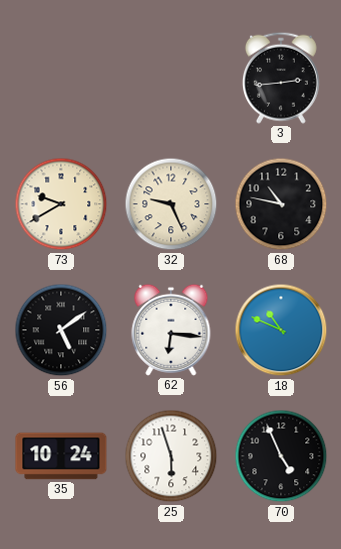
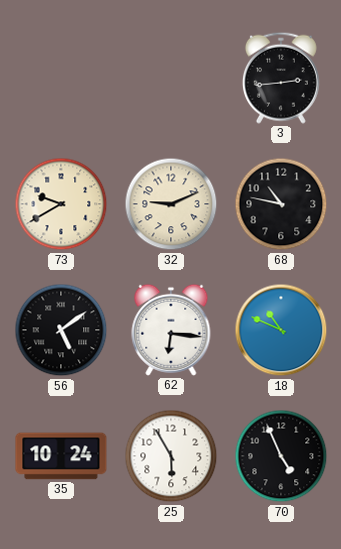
32: 9:26 -> 9:11
25: 5:57 -> 5:55
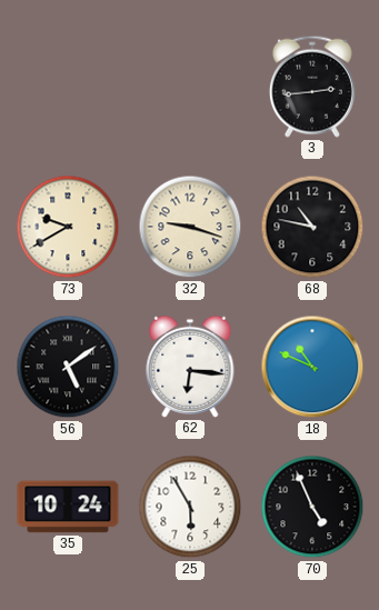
32: 9:11 -> 9:18
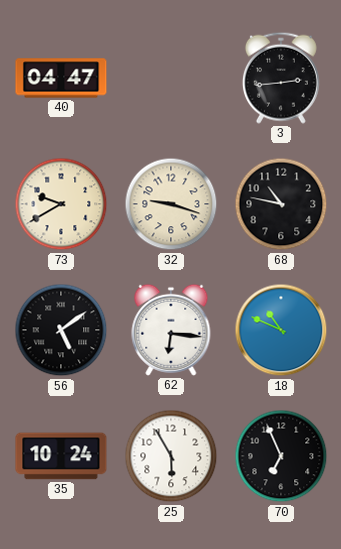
40: none -> 04:47
70: 4:56 -> 6:56
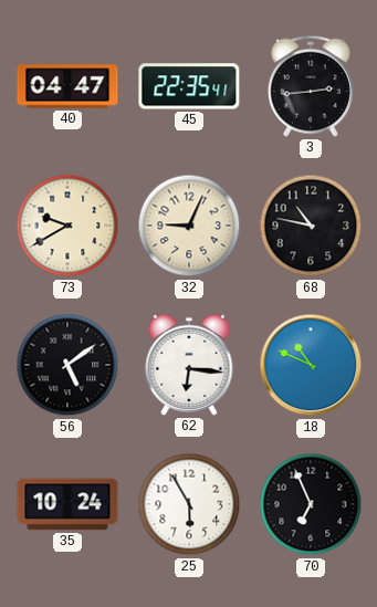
45: none -> 22:35
32: 9:18 -> 9:04
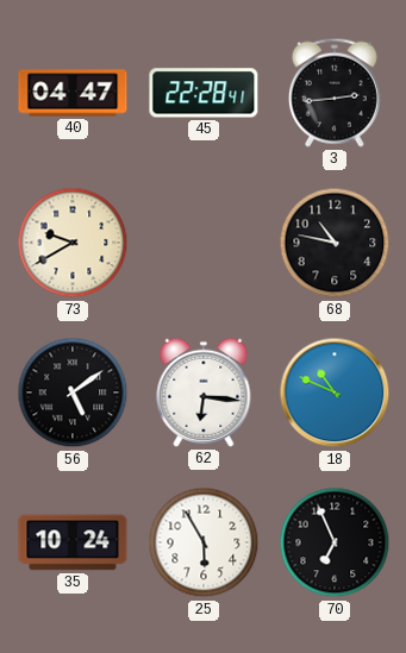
45: 22:35 -> 22:28
32: 9:04 -> none
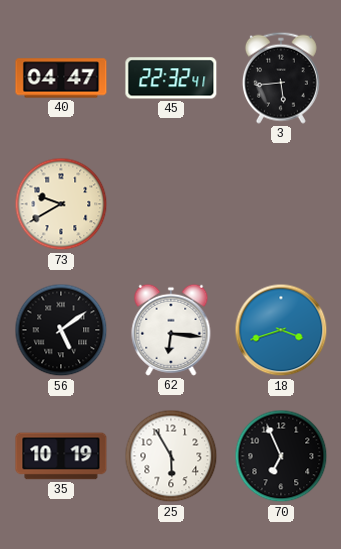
45: 22:28 -> 22:32
3: 2:44 -> 5:44
68: 10:47 -> none
18: 10:49 -> 3:42
35: 10:24 -> 10:19
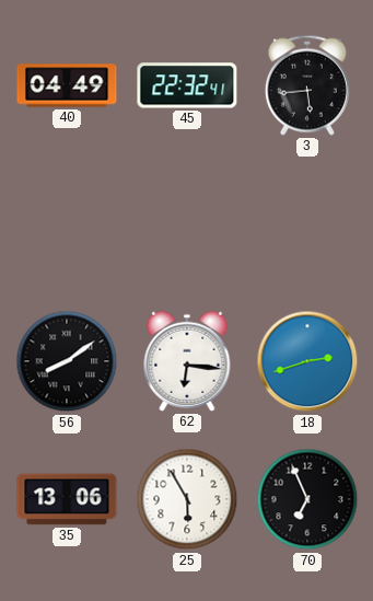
40: 04:47 -> 04:49
73: 9:40 -> none
56: 5:09 -> 8:09
18: 3:42 -> 2:42
35: 10:19 -> 13:06
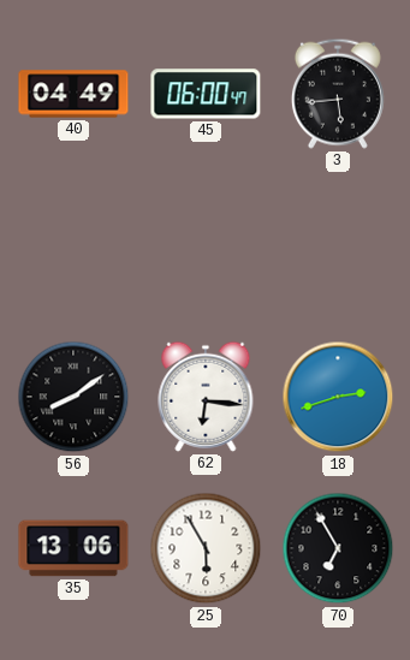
45: 22:32 -> 06:00
70: 6:56 -> 6:55
